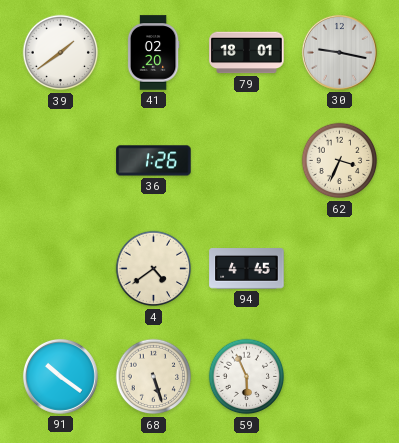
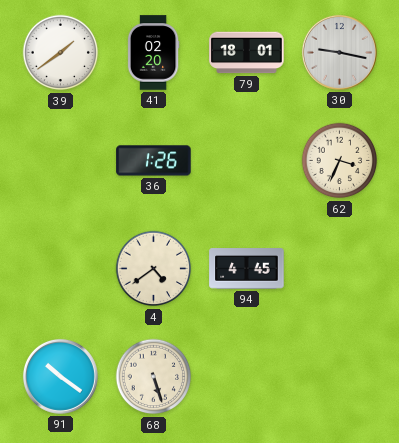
59: 5:56 -> none
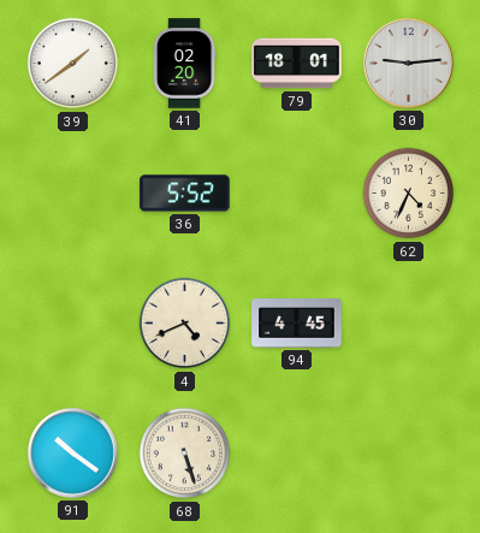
30: 9:17 -> 9:14
36: 1:26 -> 5:52
62: 3:34 -> 4:34
4: 4:39 -> 4:41
